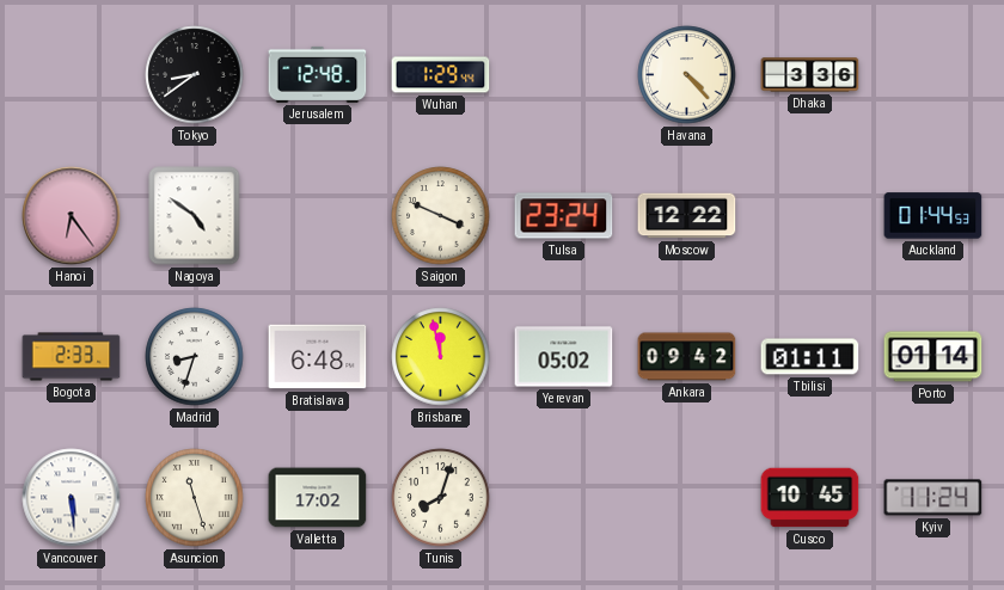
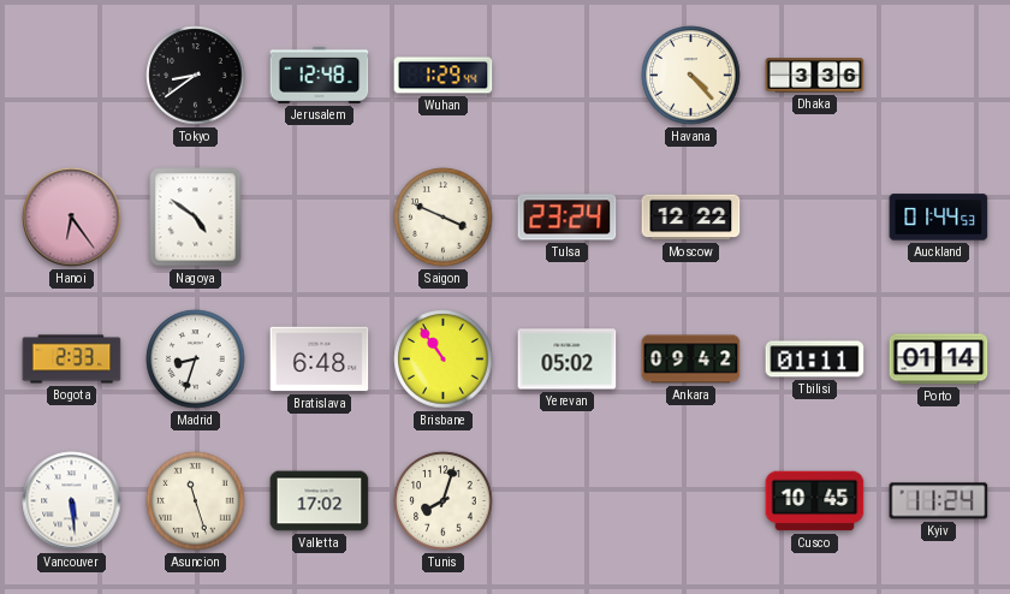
Brisbane: 11:58 -> 10:54
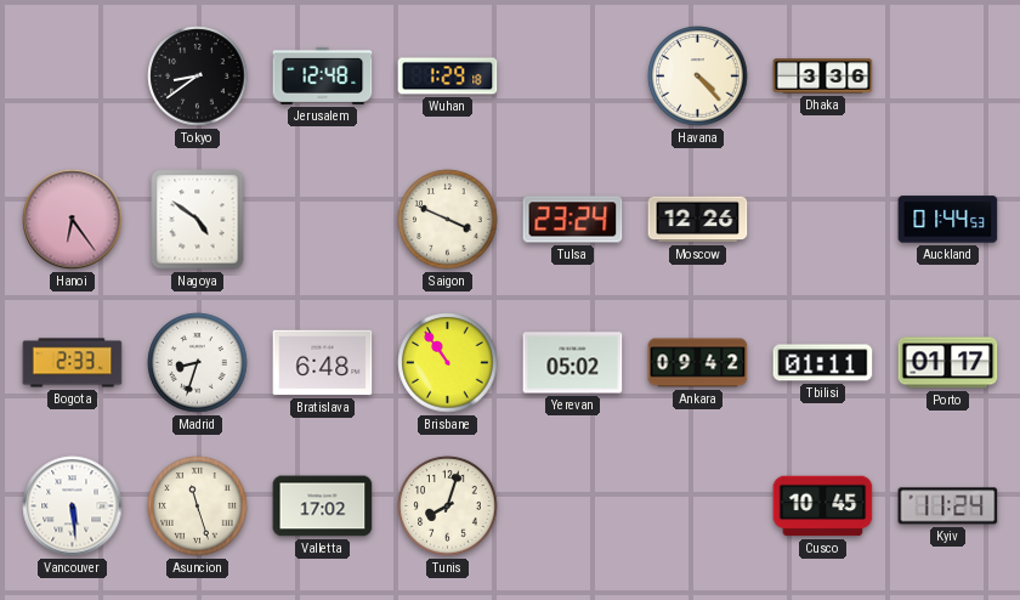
Wuhan: 1:29:44 -> 1:29:18
Moscow: 12:22 -> 12:26
Porto: 01:14 -> 01:17
